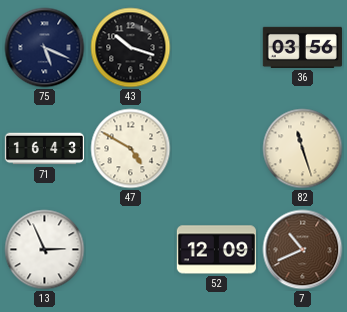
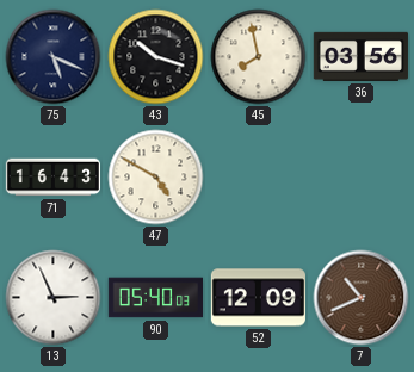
45: none -> 7:58
82: 11:27 -> none
90: none -> 05:40
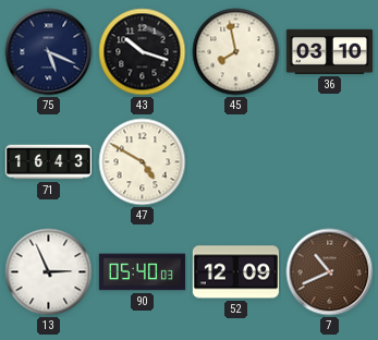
36: 03:56 -> 03:10
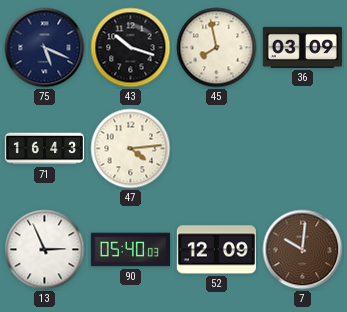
36: 03:10 -> 03:09
47: 4:50 -> 4:14
7: 10:41 -> 10:01
